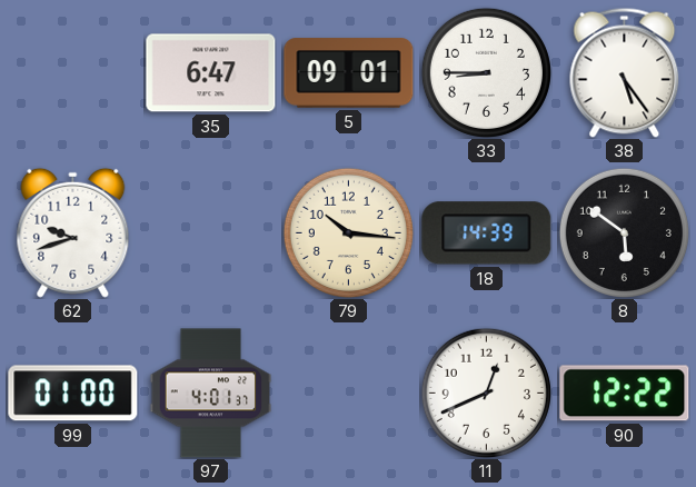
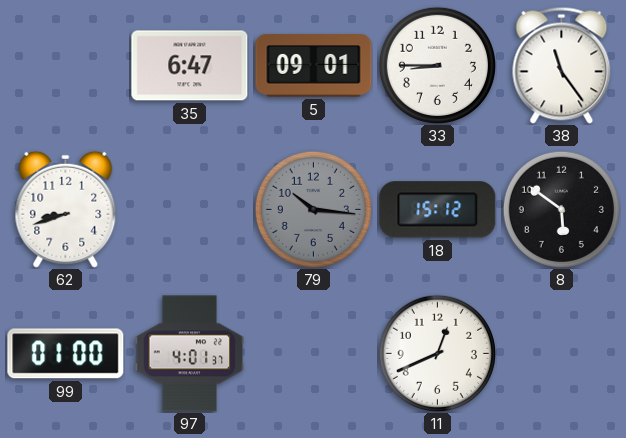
38: 5:24 -> 11:24
62: 9:42 -> 8:42
79 dial: cream -> grey
18: 14:39 -> 15:12
90: 12:22 -> none
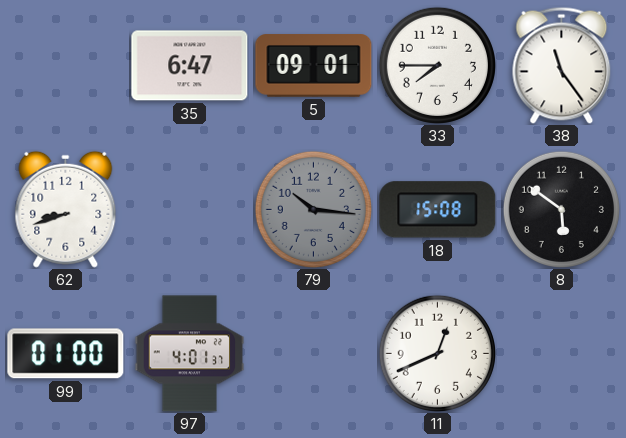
33: 8:45 -> 7:45
18: 15:12 -> 15:08
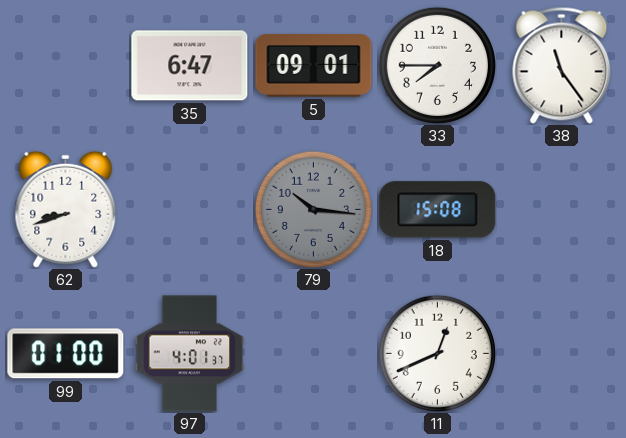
8: 5:51 -> none
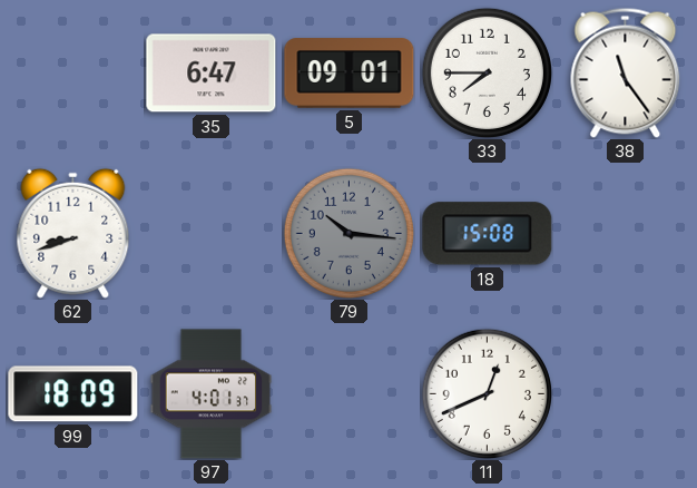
99: 01:00 -> 18:09
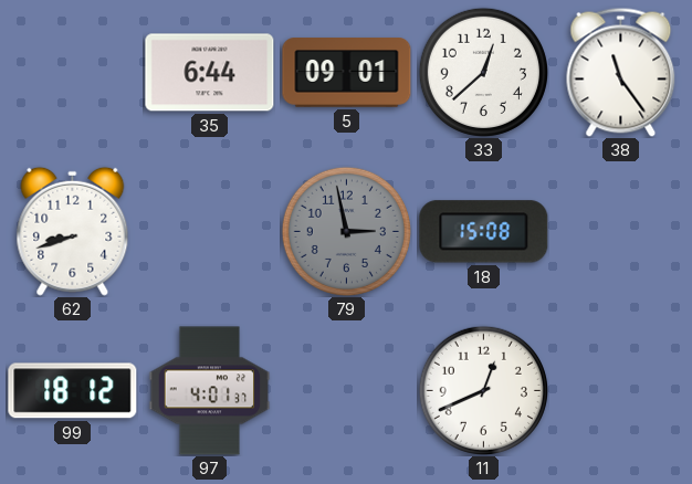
35: 6:47 -> 6:44
33: 7:45 -> 12:38
79: 10:16 -> 2:58
99: 18:09 -> 18:12
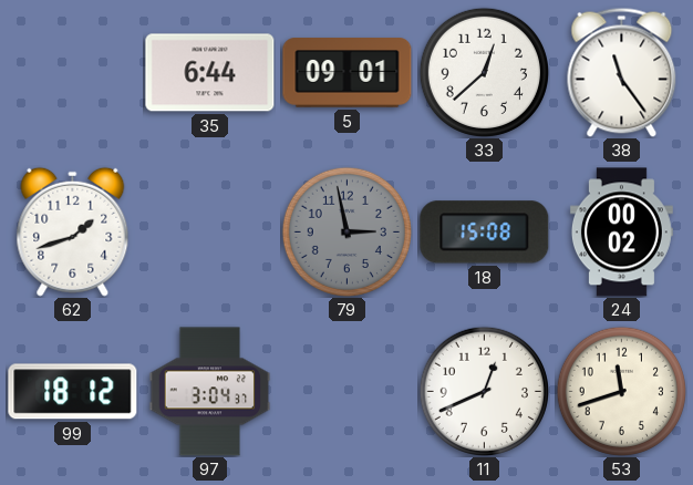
62: 8:42 -> 1:42
24: none -> 00:02
97: 4:01 -> 3:04
53: none -> 11:42
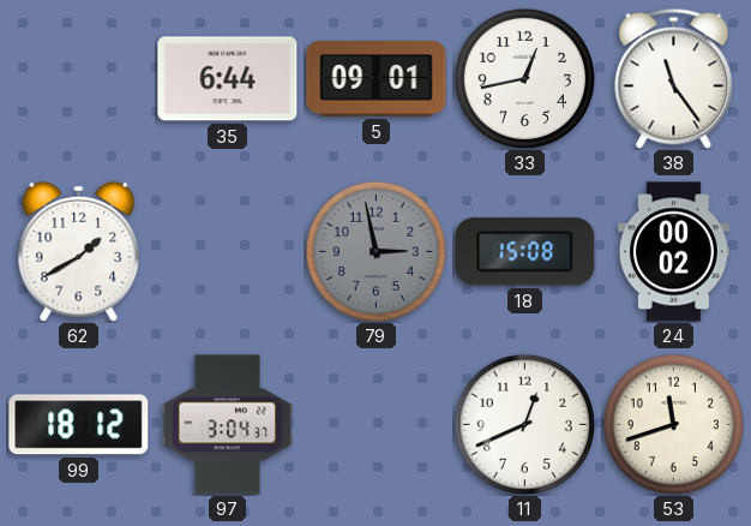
33: 12:38 -> 12:43
62: 1:42 -> 1:40
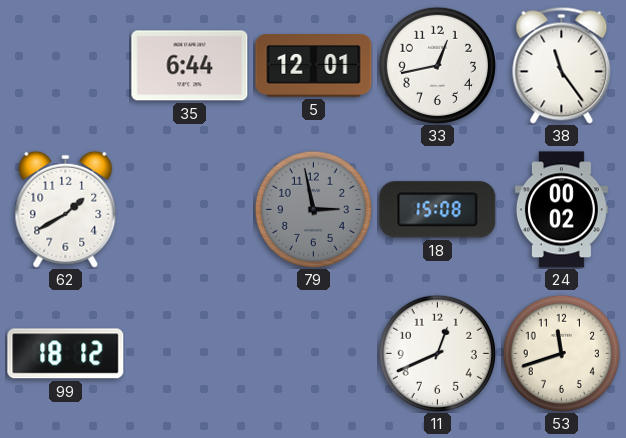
5: 09:01 -> 12:01
97: 3:04 -> none
